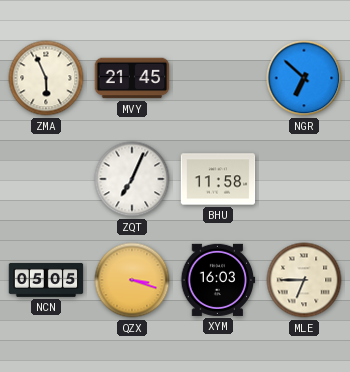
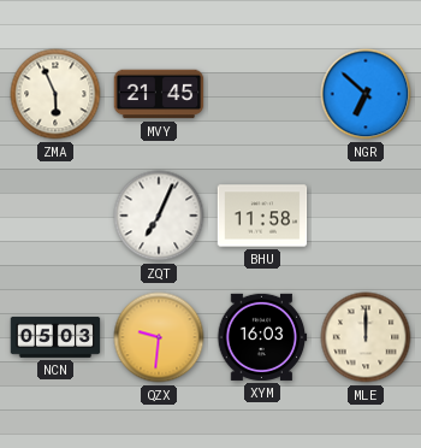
NCN: 05:05 -> 05:03
QZX: 3:18 -> 9:31
MLE: 6:45 -> 12:00
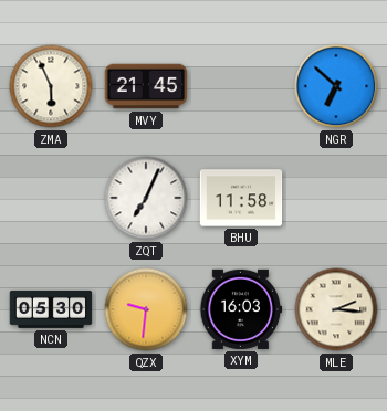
NCN: 05:03 -> 05:30
MLE: 12:00 -> 2:16
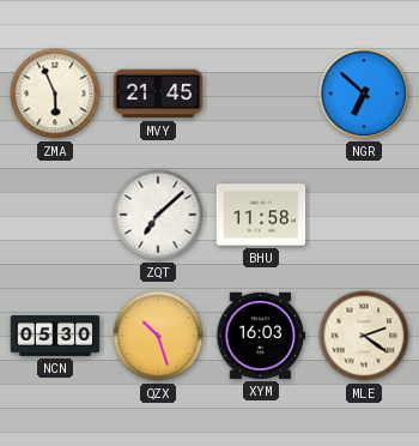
ZQT: 7:04 -> 7:08
QZX: 9:31 -> 10:27
MLE: 2:16 -> 2:21
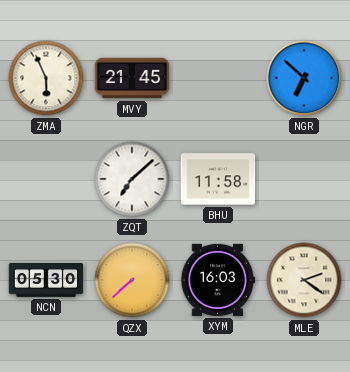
QZX: 10:27 -> 7:38
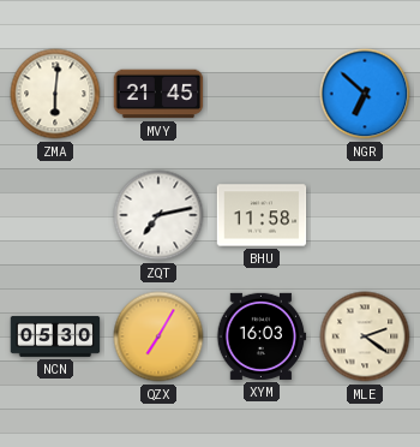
ZMA: 5:56 -> 6:01
ZQT: 7:08 -> 7:13
QZX: 7:38 -> 7:05
